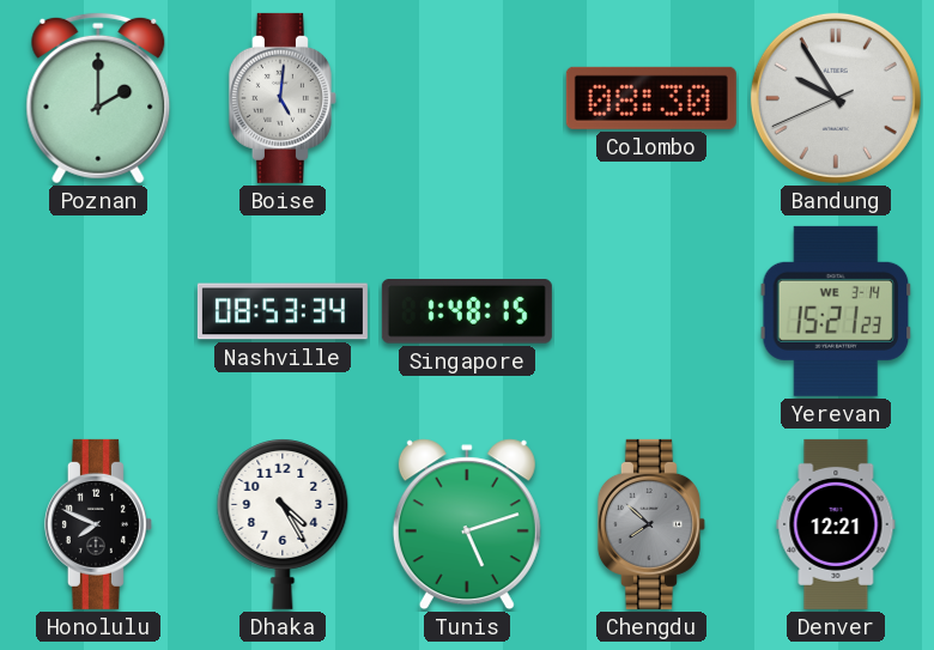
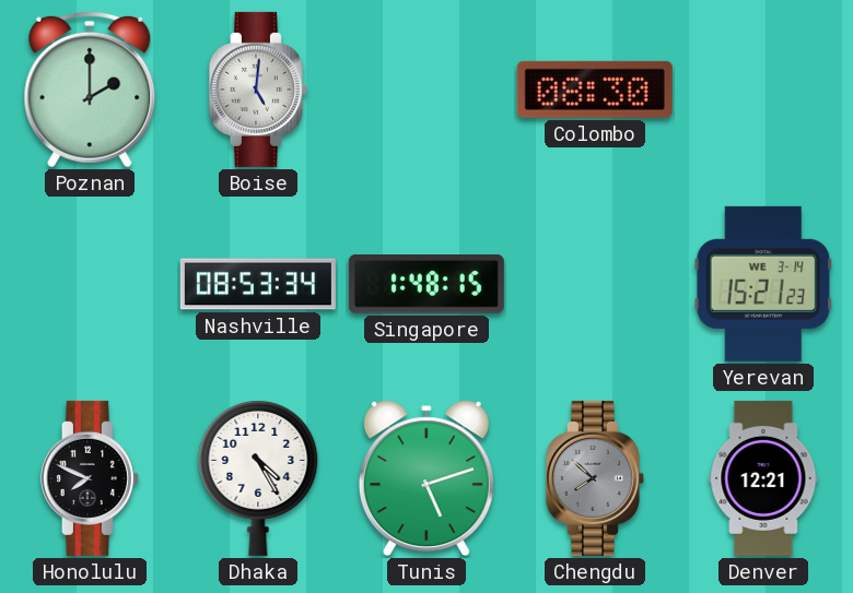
Bandung: 9:54 -> none
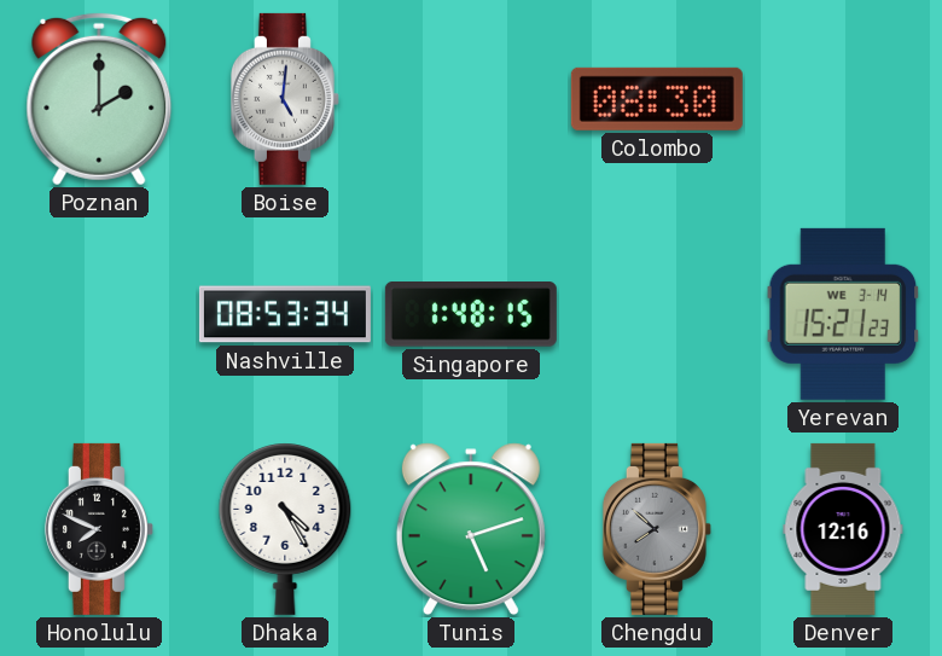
Denver: 12:21 -> 12:16
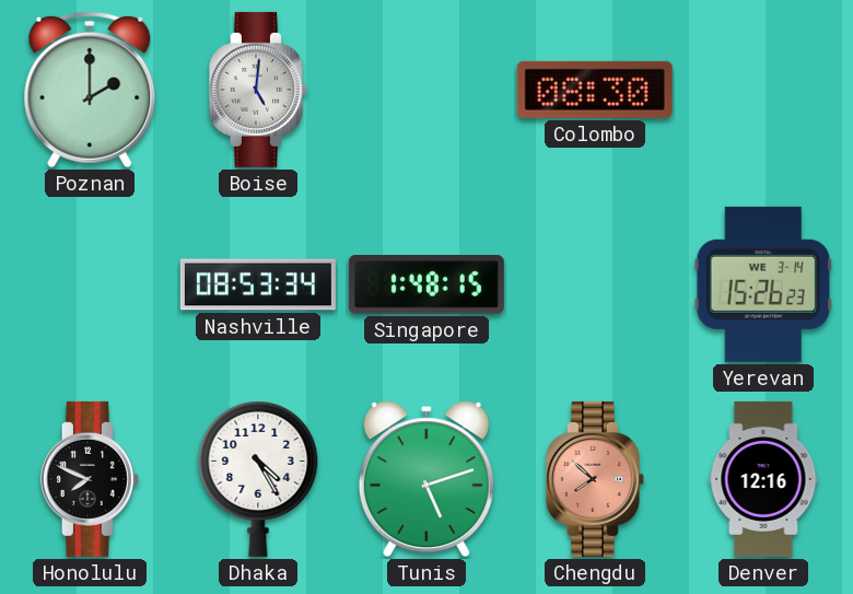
Yerevan: 15:21 -> 15:26
Chengdu dial: grey -> salmon
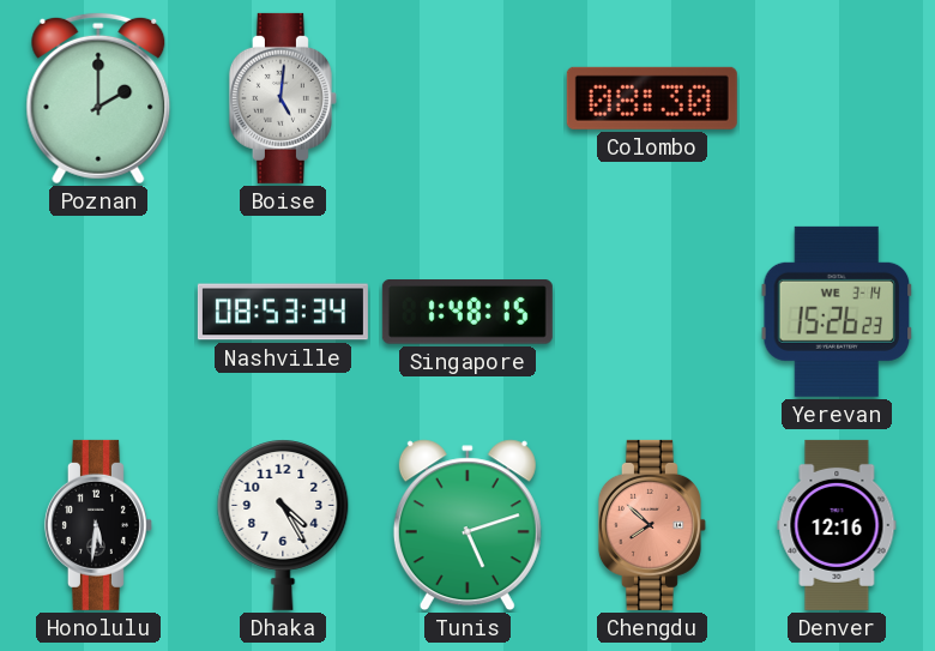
Honolulu: 7:49 -> 5:31
